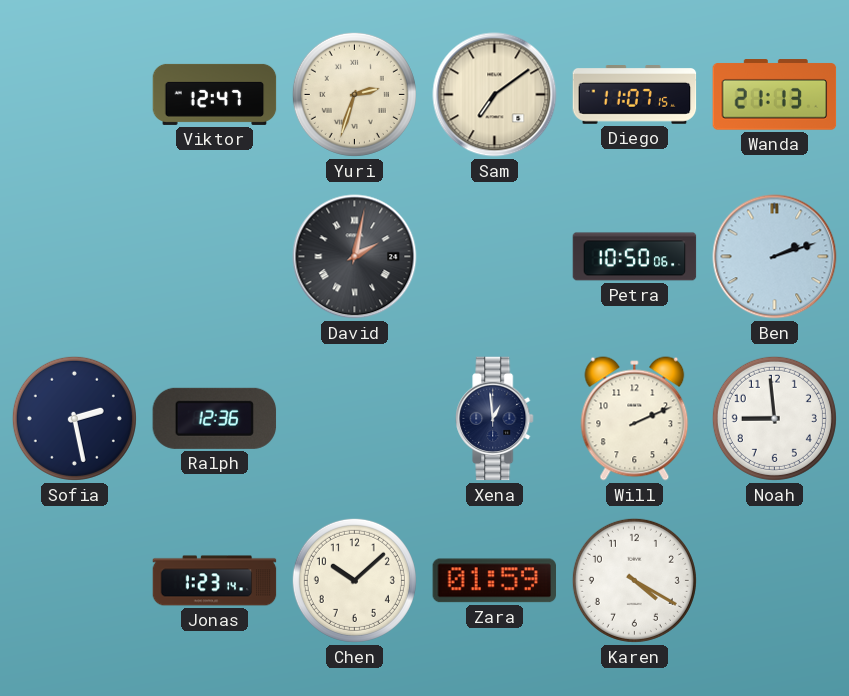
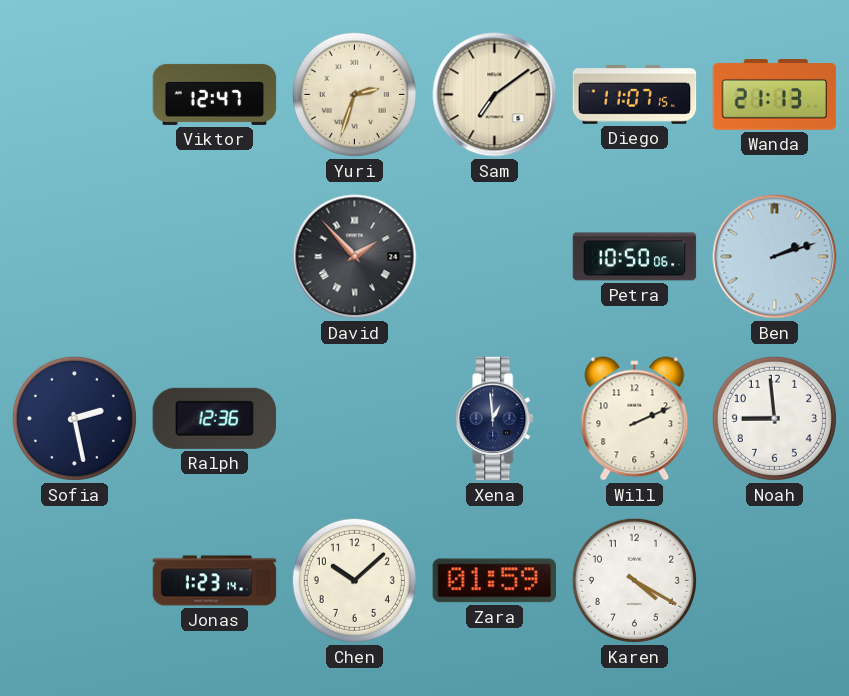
David: 2:02 -> 1:53
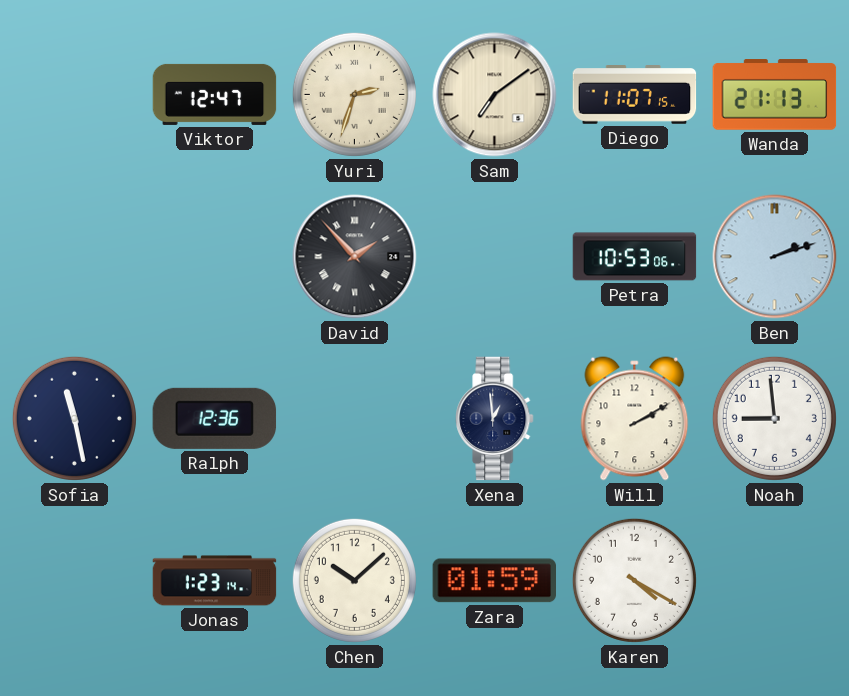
Petra: 10:50 -> 10:53
Sofia: 2:28 -> 11:28
Will: 2:11 -> 2:10
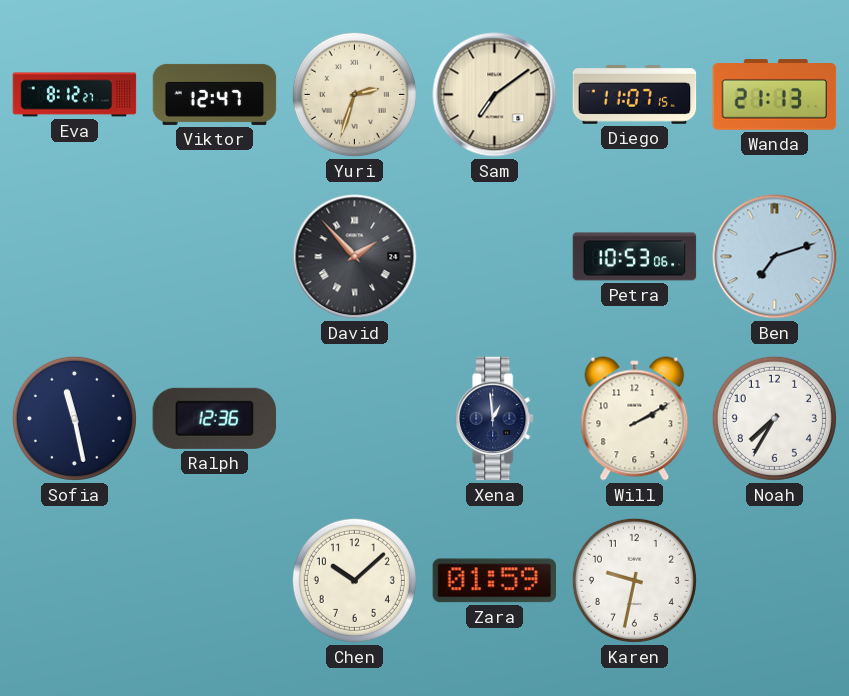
Eva: none -> 8:12
Ben: 2:12 -> 7:12
Noah: 8:59 -> 7:35
Jonas: 1:23 -> none
Karen: 4:20 -> 9:32
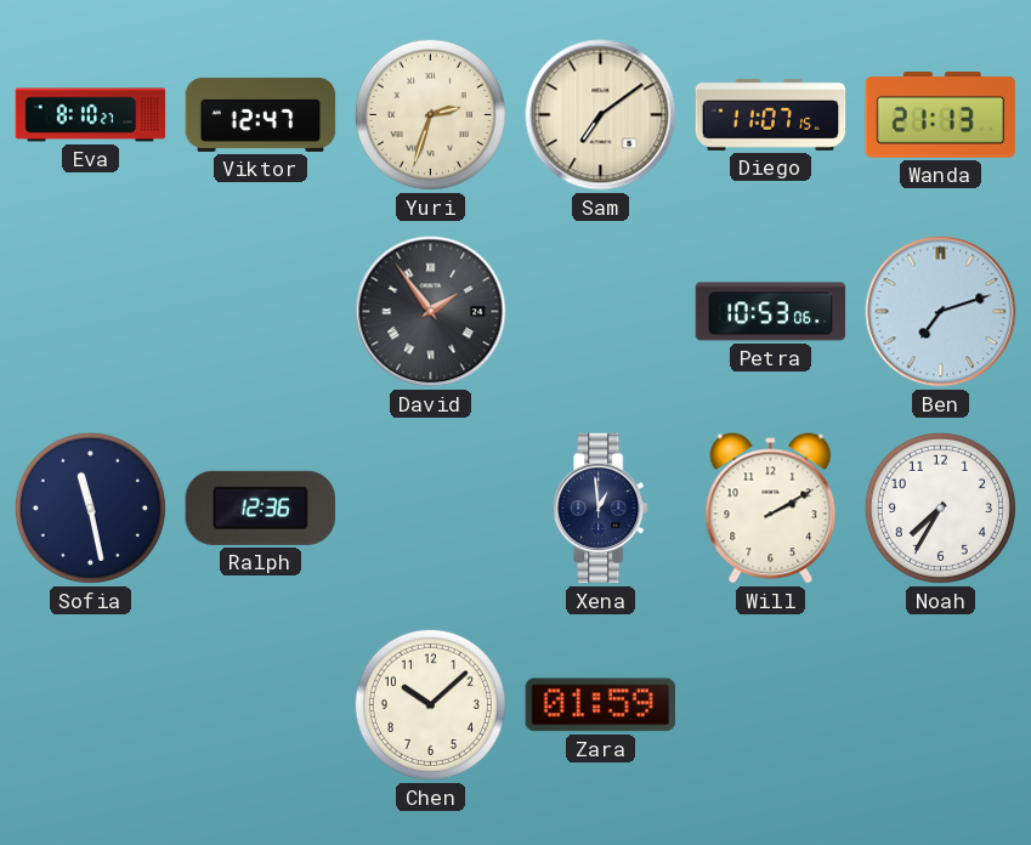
Eva: 8:12 -> 8:10
David: 1:53 -> 1:54
Karen: 9:32 -> none
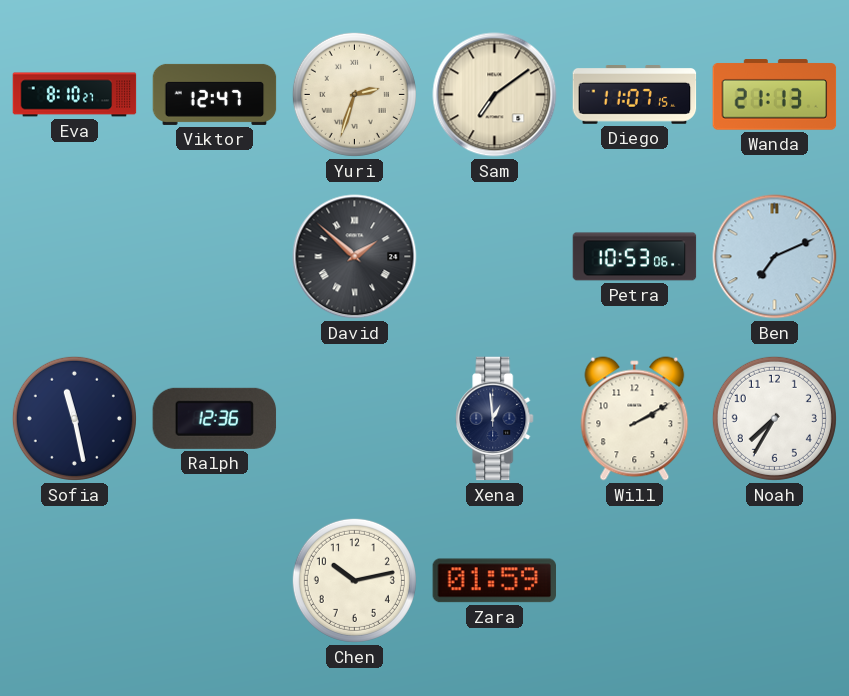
David: 1:54 -> 1:52
Ben: 7:12 -> 7:11
Chen: 10:08 -> 10:13
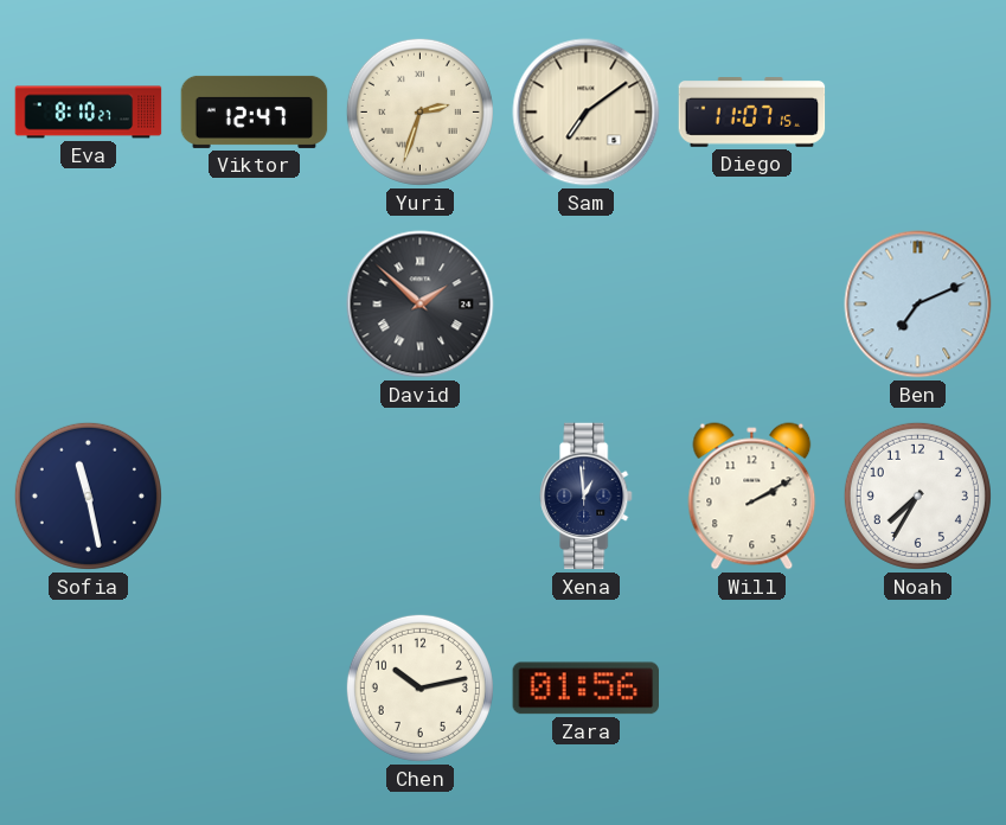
Wanda: 21:13 -> none
Petra: 10:53 -> none
Ralph: 12:36 -> none
Zara: 01:59 -> 01:56
